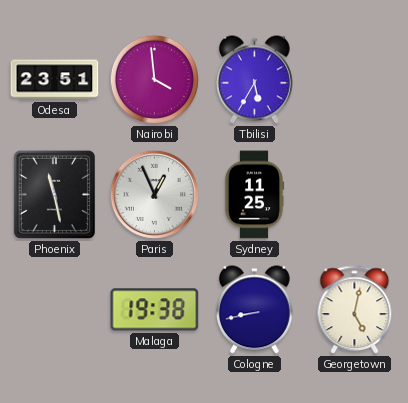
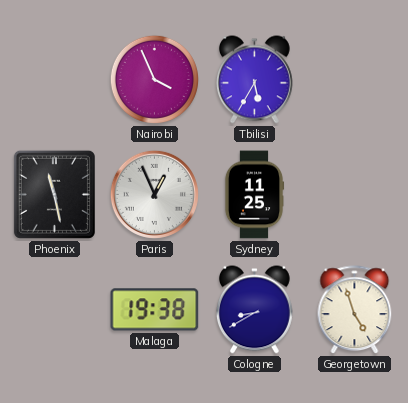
Odesa: 23:51 -> none
Nairobi: 3:59 -> 3:56
Cologne: 8:43 -> 8:40
Georgetown: 5:02 -> 4:57
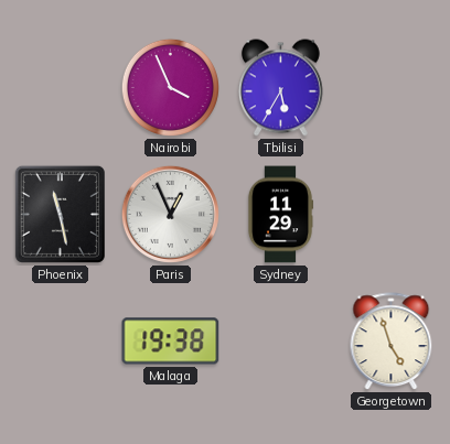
Sydney: 11:25 -> 11:29
Cologne: 8:40 -> none
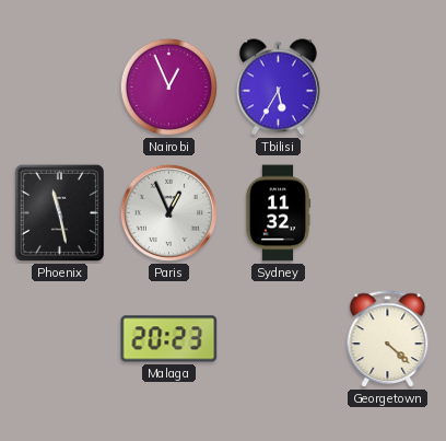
Nairobi: 3:56 -> 12:56
Sydney: 11:29 -> 11:32
Malaga: 19:38 -> 20:23
Georgetown: 4:57 -> 4:22
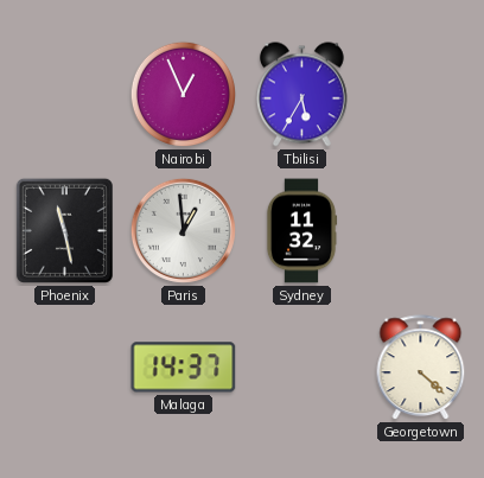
Paris: 12:56 -> 12:59
Malaga: 20:23 -> 14:37
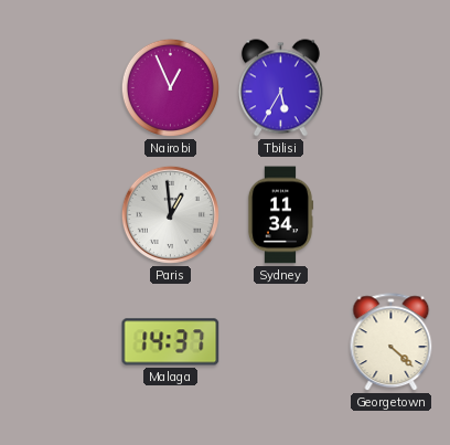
Phoenix: 11:28 -> none
Sydney: 11:32 -> 11:34
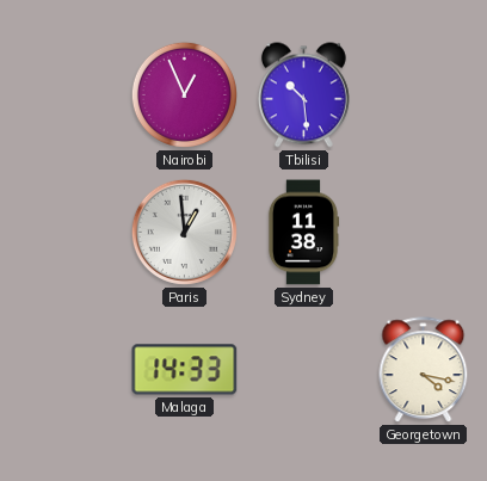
Tbilisi: 5:35 -> 10:29
Sydney: 11:34 -> 11:38
Malaga: 14:37 -> 14:33
Georgetown: 4:22 -> 4:17
